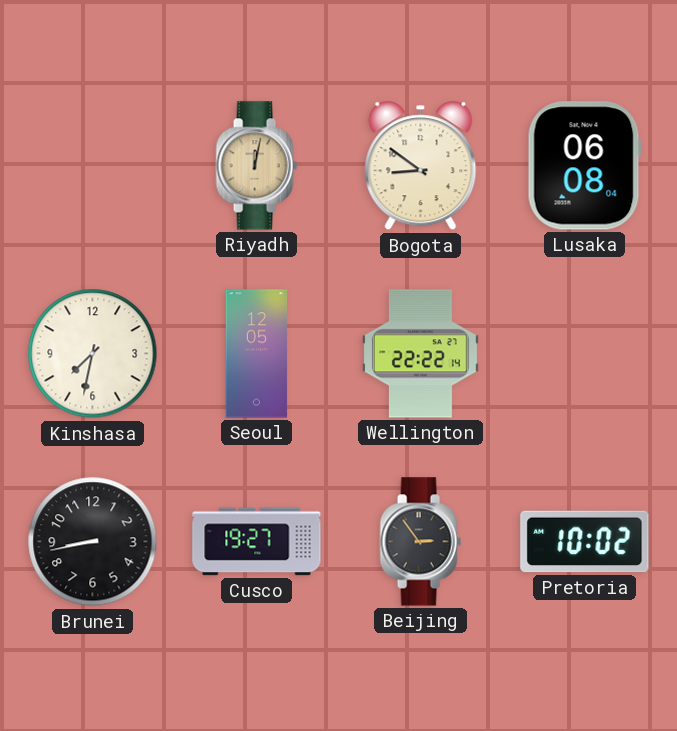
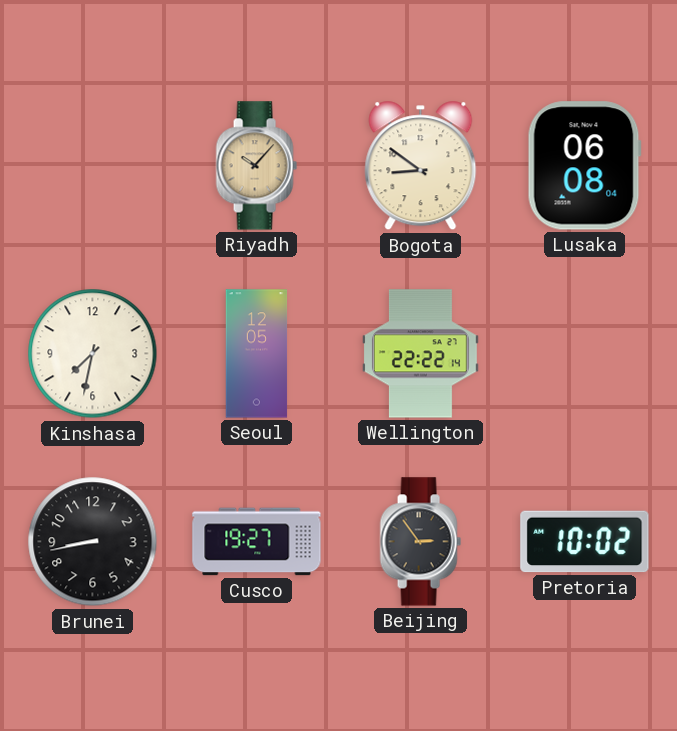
Riyadh: 12:02 -> 10:07
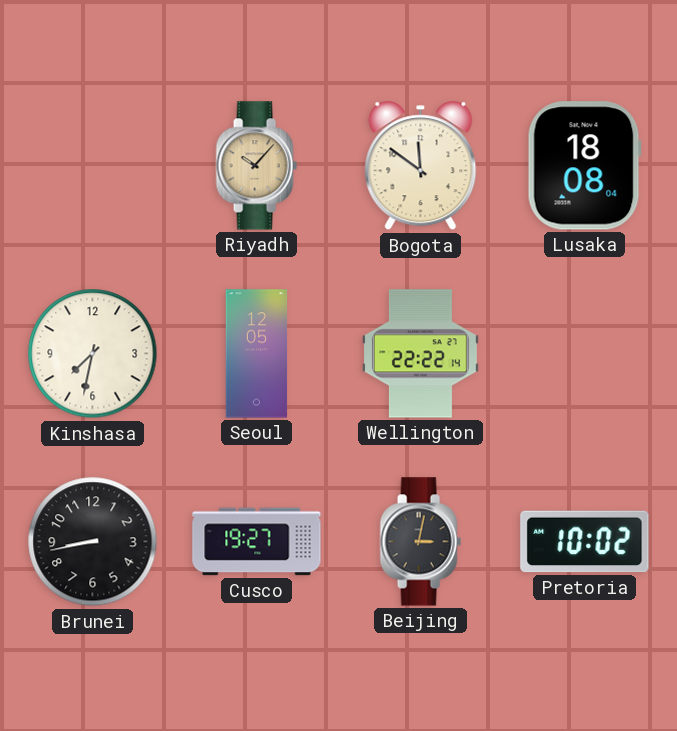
Bogota: 8:51 -> 11:51
Lusaka: 06:08 -> 18:08
Beijing: 2:54 -> 3:02
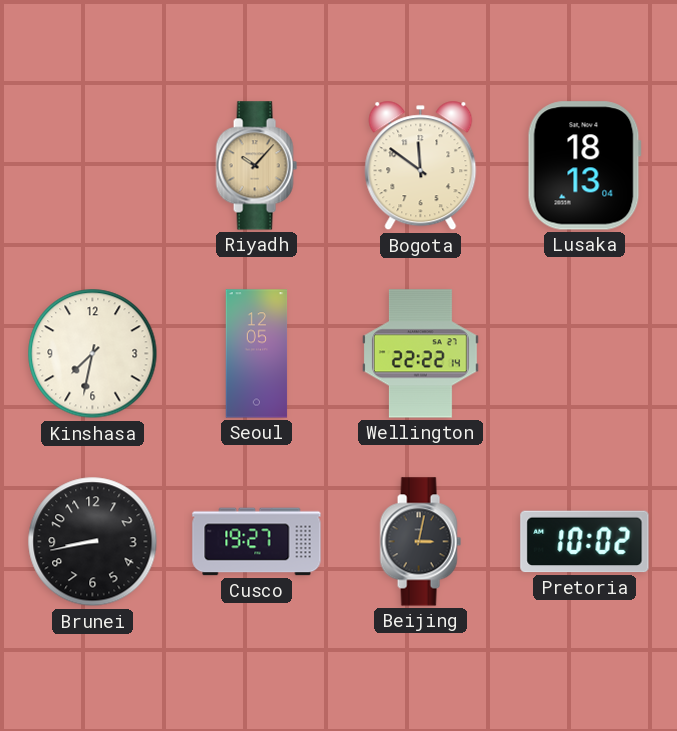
Lusaka: 18:08 -> 18:13
